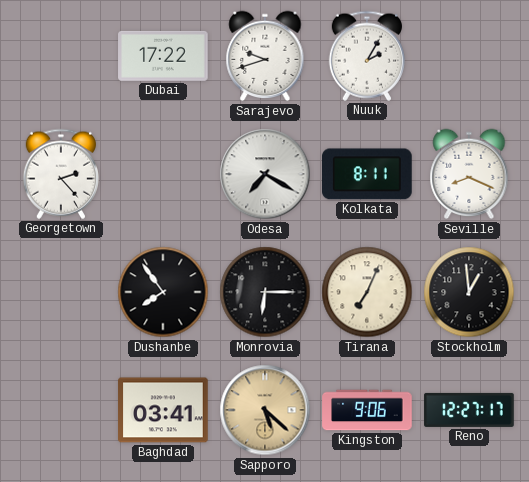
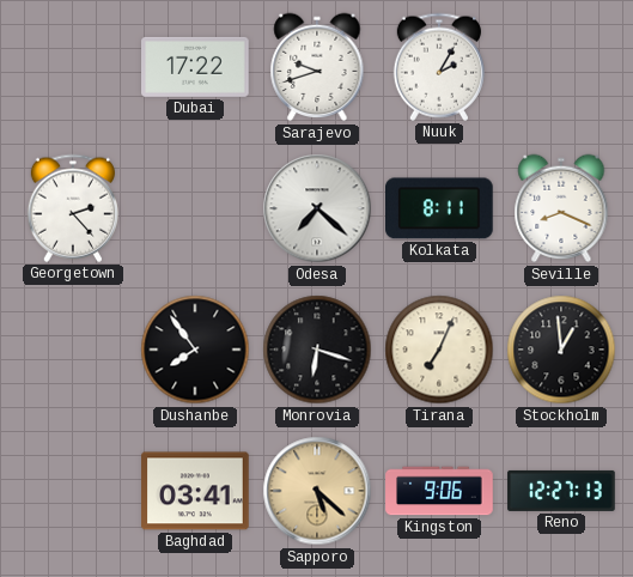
Odesa: 7:20 -> 7:22
Monrovia: 6:15 -> 6:18
Reno: 12:27:17 -> 12:27:13
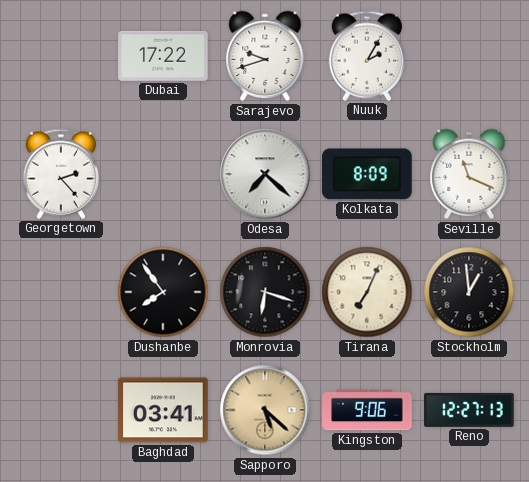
Kolkata: 8:11 -> 8:09
Seville: 8:19 -> 11:19
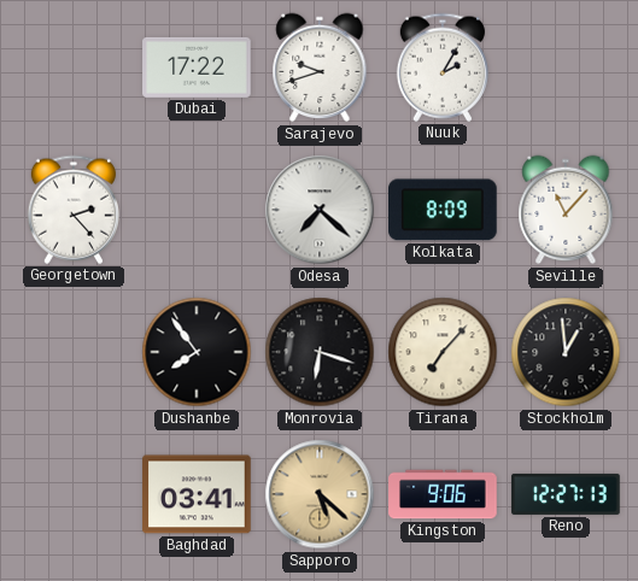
Seville: 11:19 -> 11:07
Tirana: 7:04 -> 7:07
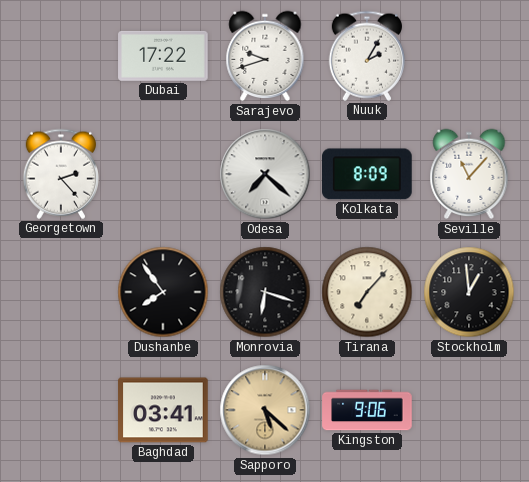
Reno: 12:27 -> none
